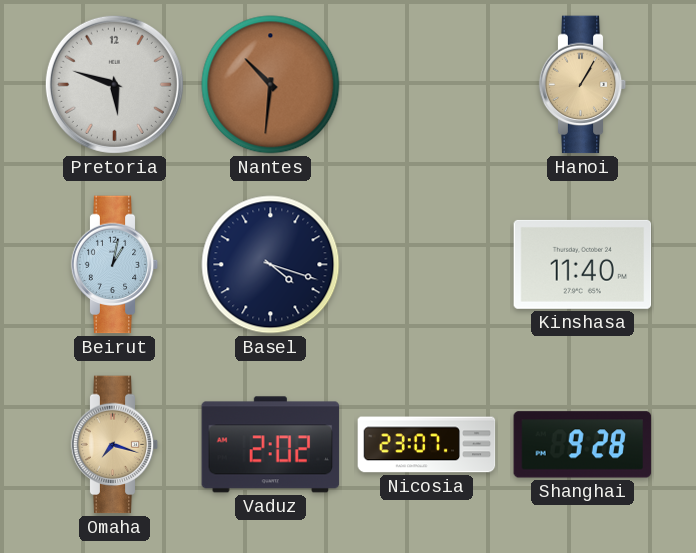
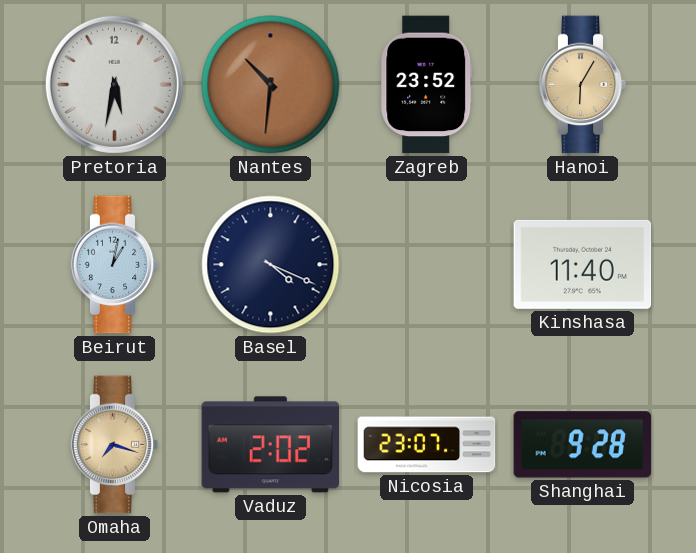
Pretoria: 5:48 -> 5:32
Zagreb: none -> 23:52
Hanoi: 1:05 -> 6:05
Basel: 4:18 -> 4:19
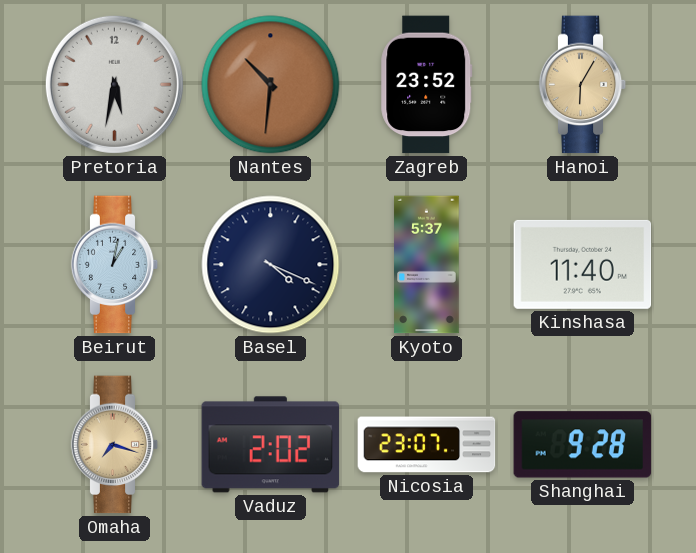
Kyoto: none -> 5:37
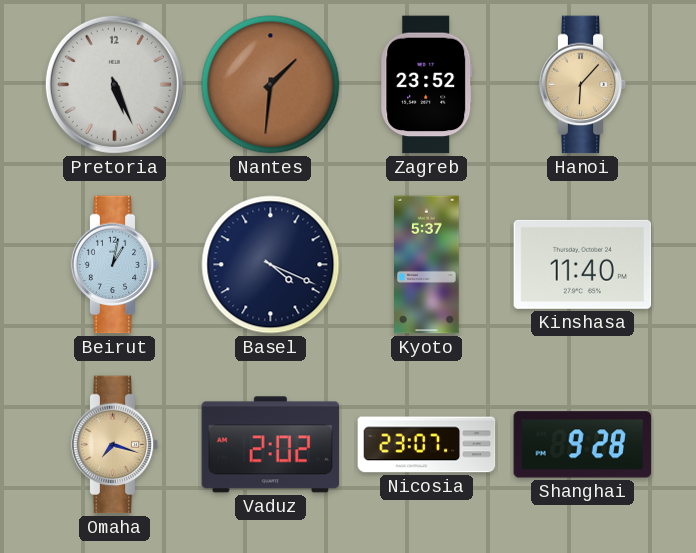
Pretoria: 5:32 -> 5:26
Nantes: 10:31 -> 1:31
Hanoi: 6:05 -> 6:07
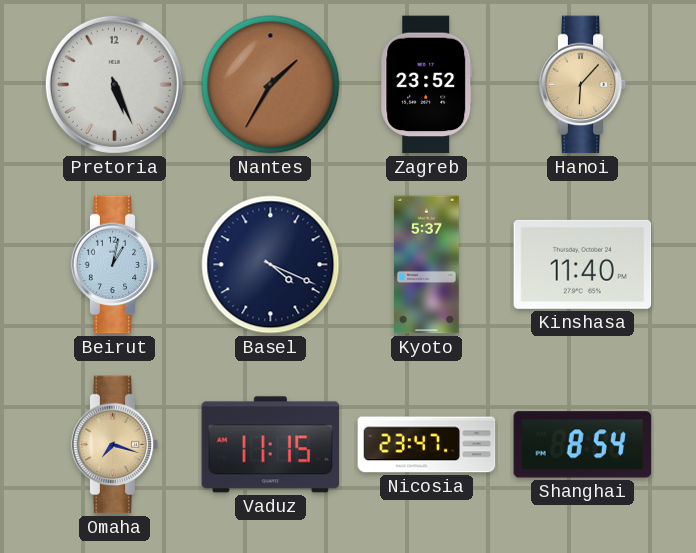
Nantes: 1:31 -> 1:35
Vaduz: 2:02 -> 11:15
Nicosia: 23:07 -> 23:47
Shanghai: 9:28 -> 8:54
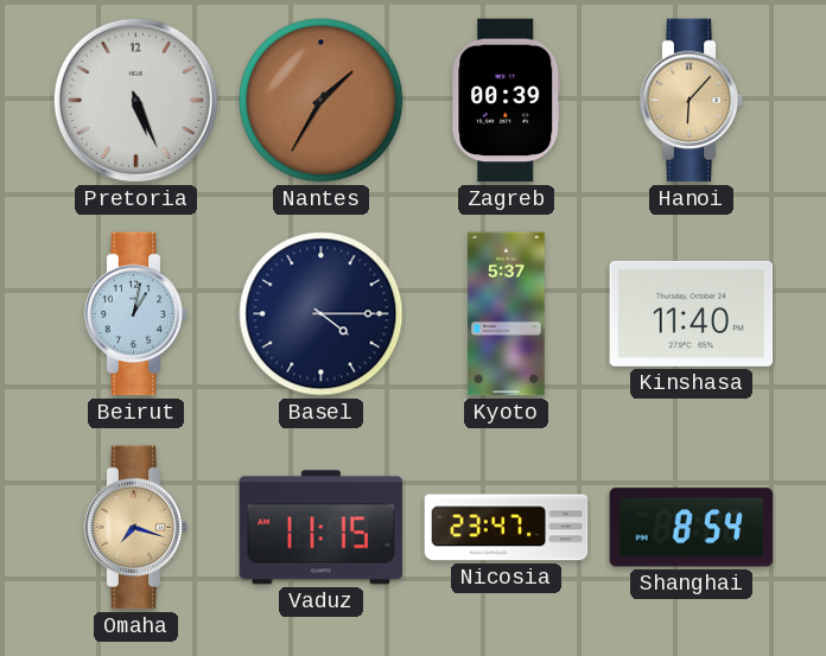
Zagreb: 23:52 -> 00:39
Basel: 4:19 -> 4:15
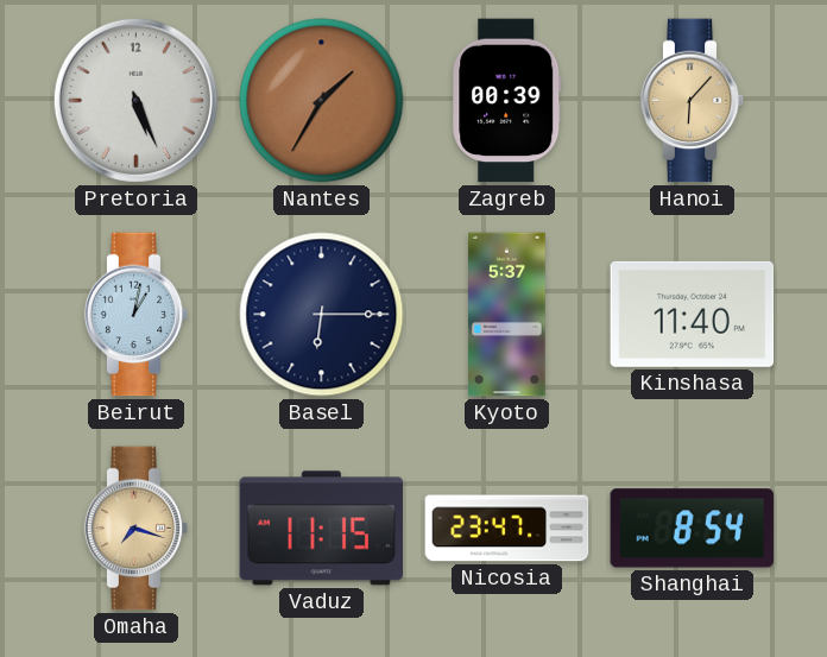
Basel: 4:15 -> 6:15
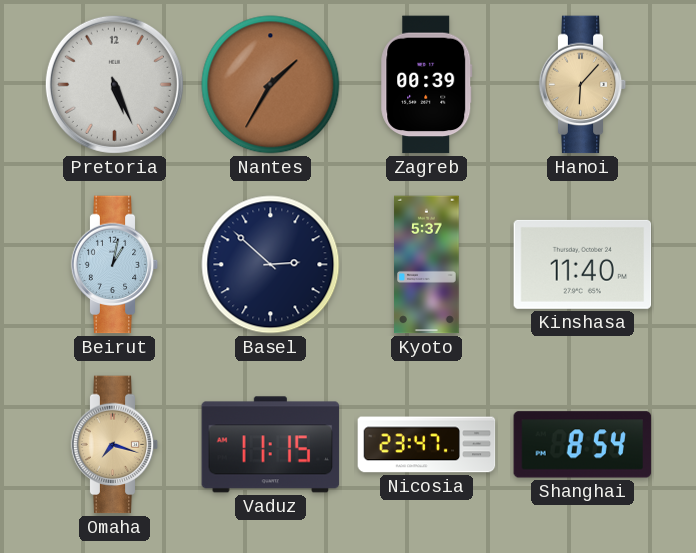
Basel: 6:15 -> 2:52
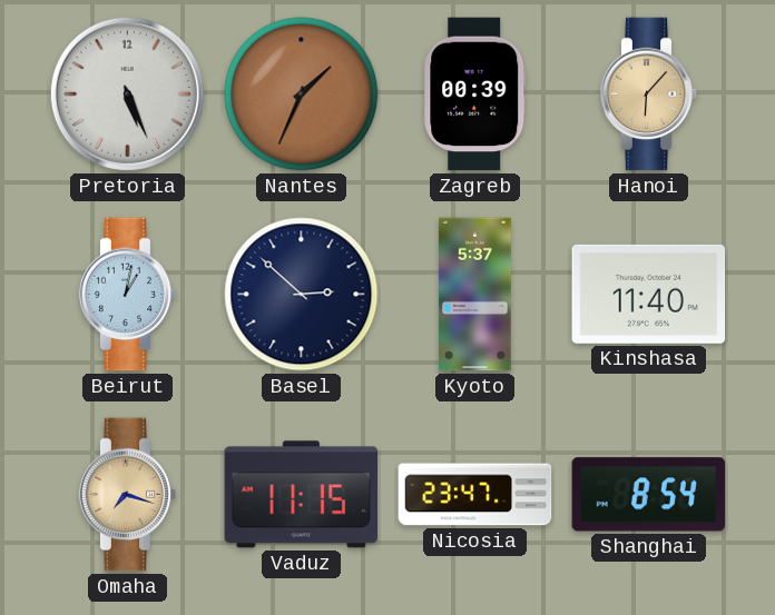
Nantes: 1:35 -> 1:34
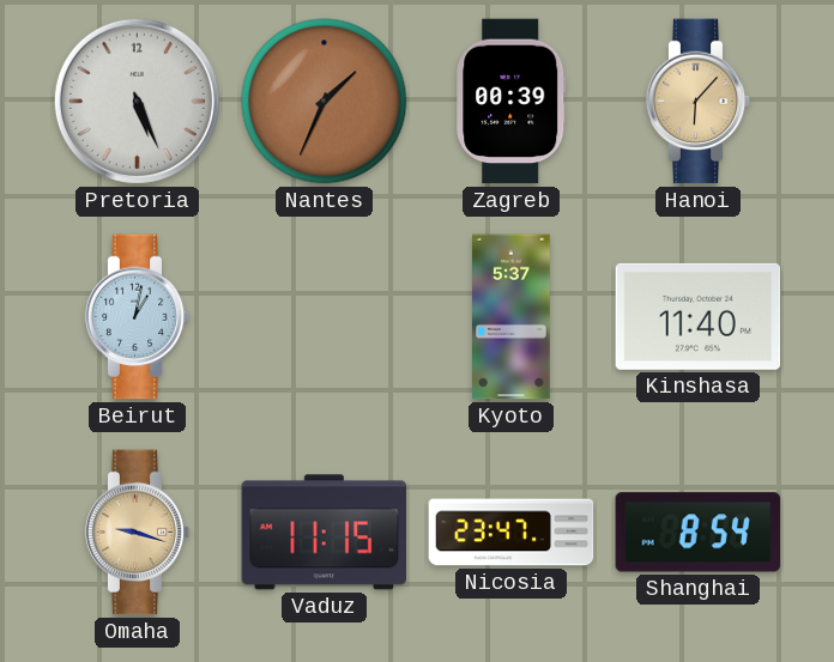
Basel: 2:52 -> none
Omaha: 7:18 -> 9:18
